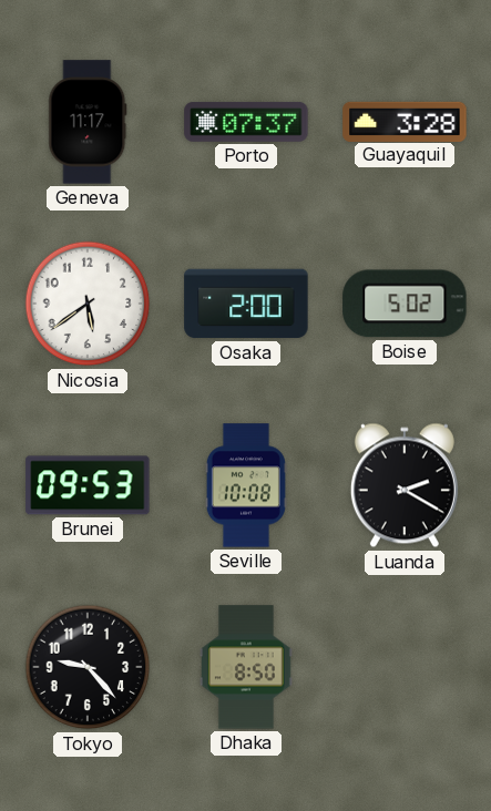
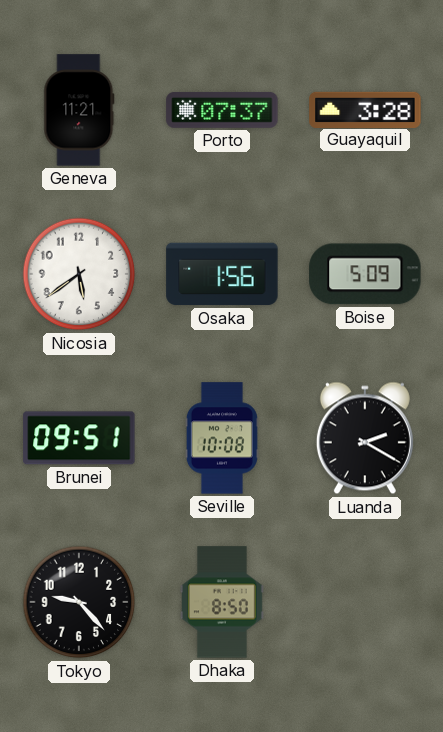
Geneva: 11:17 -> 11:21
Osaka: 2:00 -> 1:56
Boise: 5:02 -> 5:09
Brunei: 09:53 -> 09:51
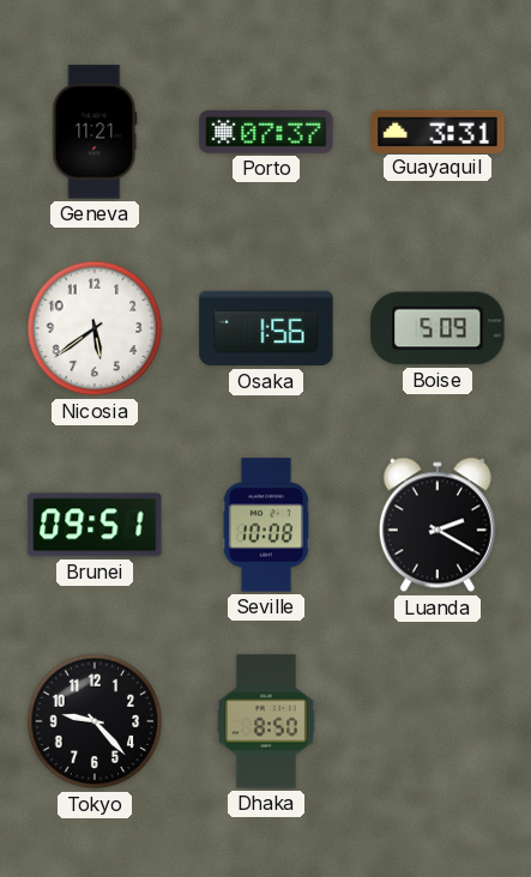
Guayaquil: 3:28 -> 3:31
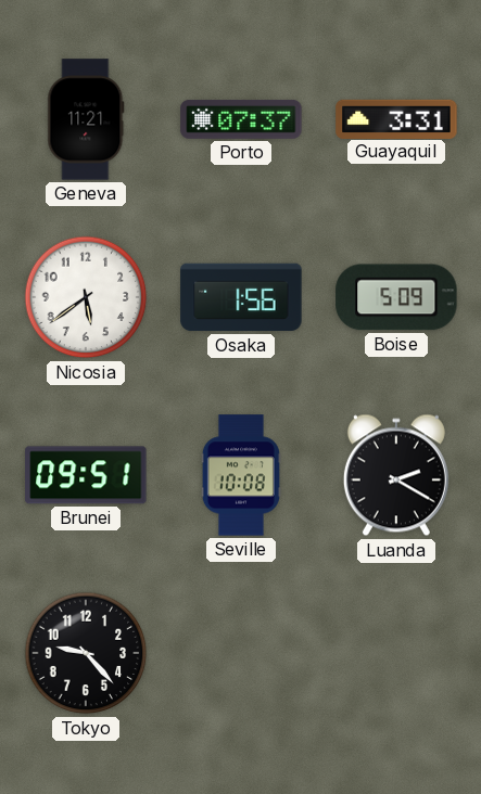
Dhaka: 8:50 -> none
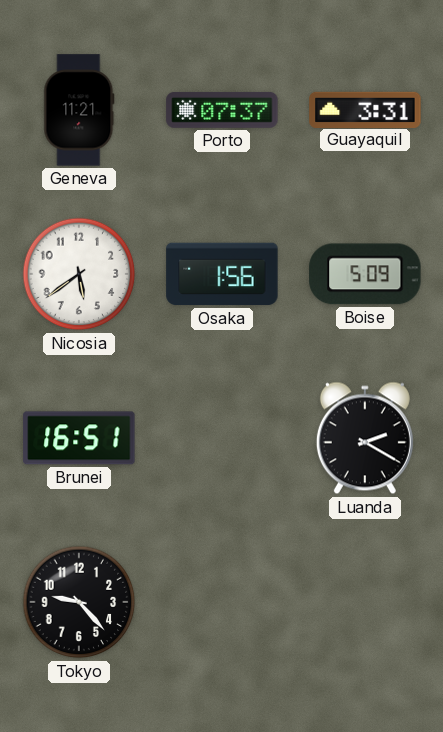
Brunei: 09:51 -> 16:51
Seville: 10:08 -> none
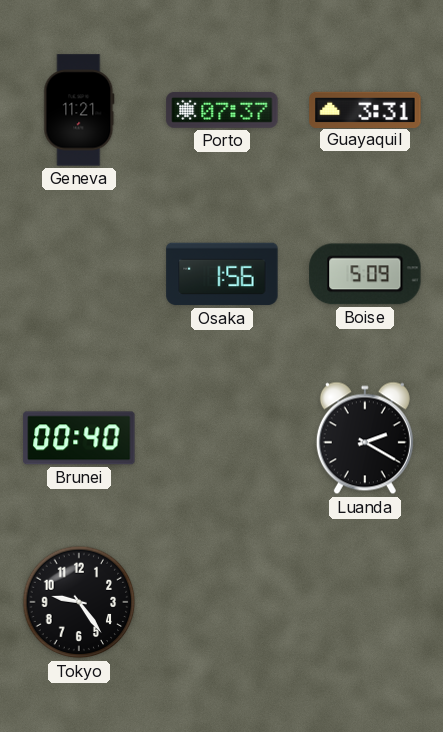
Nicosia: 5:39 -> none
Brunei: 16:51 -> 00:40
Tokyo: 9:23 -> 9:24
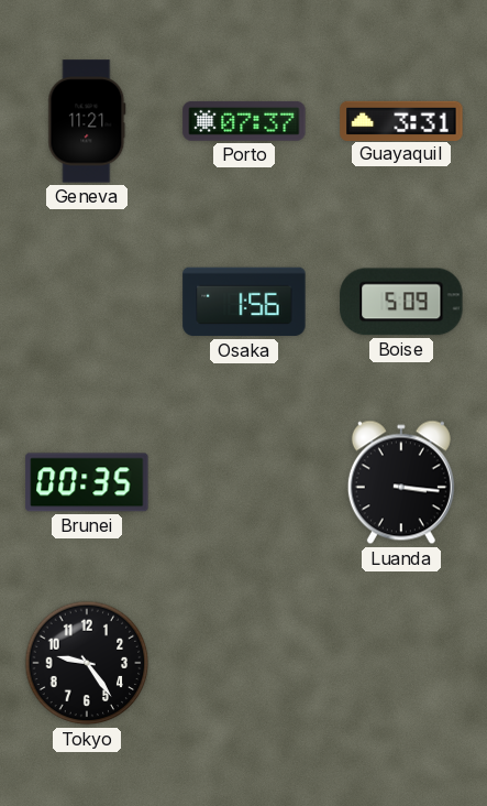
Brunei: 00:40 -> 00:35
Luanda: 2:20 -> 3:16
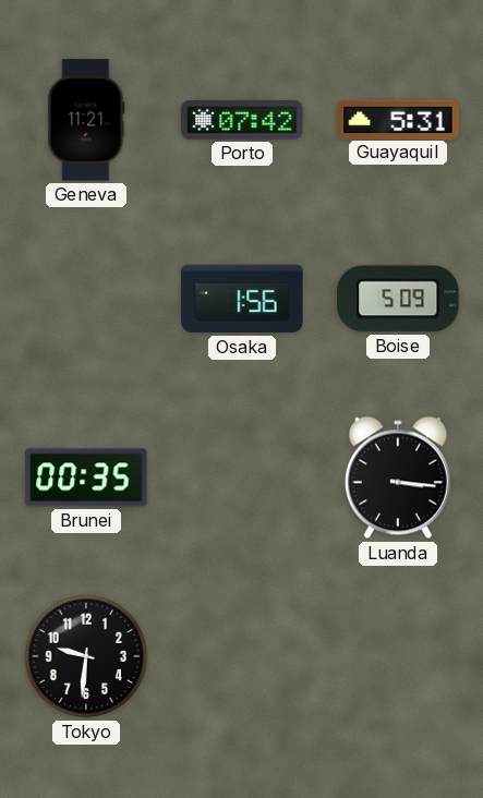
Porto: 07:37 -> 07:42
Guayaquil: 3:31 -> 5:31
Tokyo: 9:24 -> 9:31
